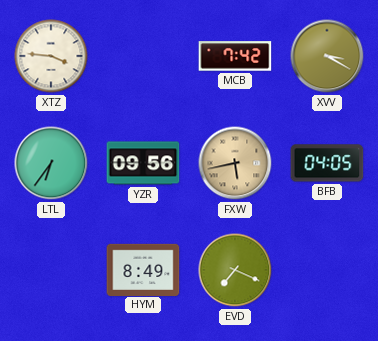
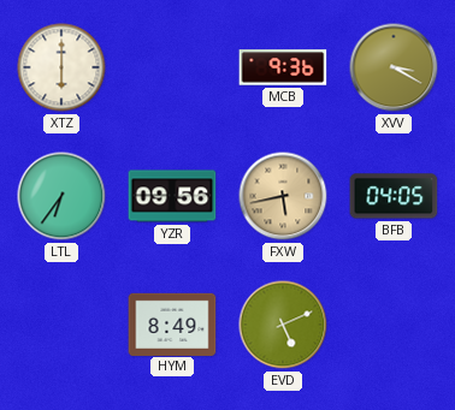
XTZ: 3:46 -> 6:00
MCB: 7:42 -> 9:36
EVD: 7:19 -> 5:11
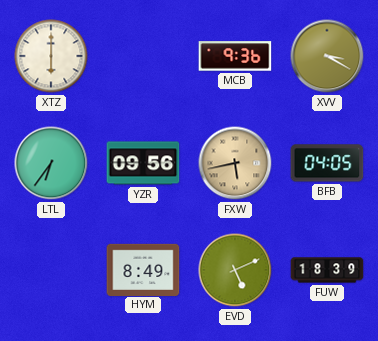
FUW: none -> 18:39
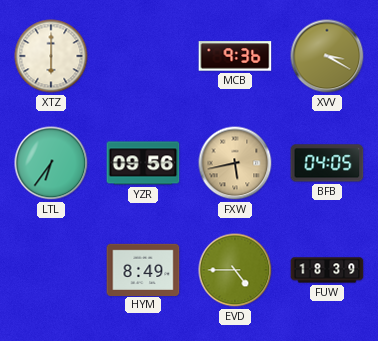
EVD: 5:11 -> 4:45
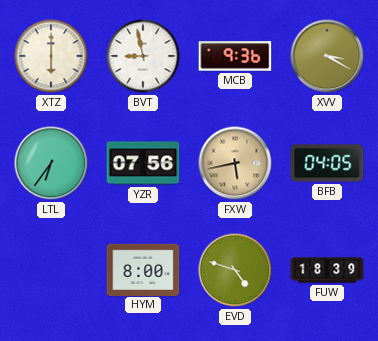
BVT: none -> 8:58
YZR: 09:56 -> 07:56
HYM: 8:49 -> 8:00
EVD: 4:45 -> 4:48
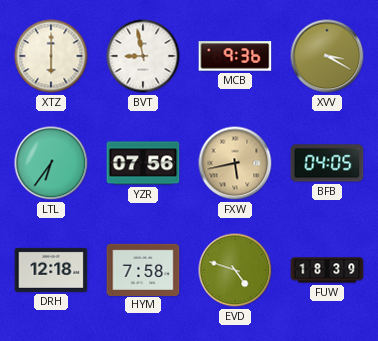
DRH: none -> 12:18
HYM: 8:00 -> 7:58
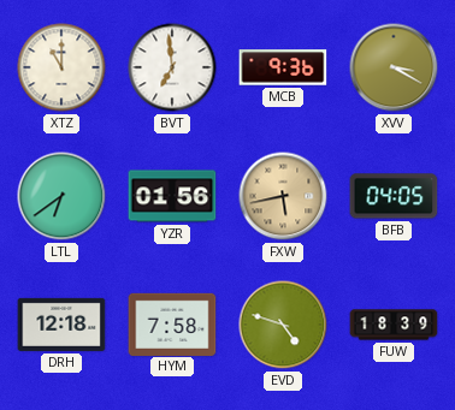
XTZ: 6:00 -> 11:00
BVT: 8:58 -> 6:59
LTL: 6:36 -> 6:39
YZR: 07:56 -> 01:56
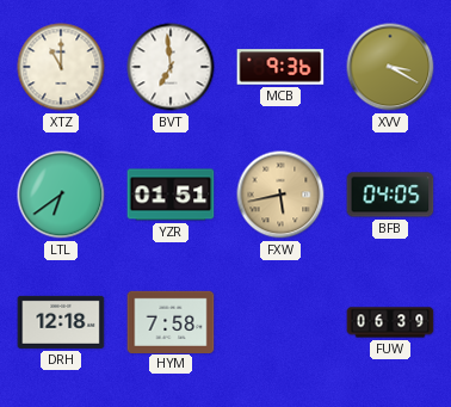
YZR: 01:56 -> 01:51
EVD: 4:48 -> none
FUW: 18:39 -> 06:39
